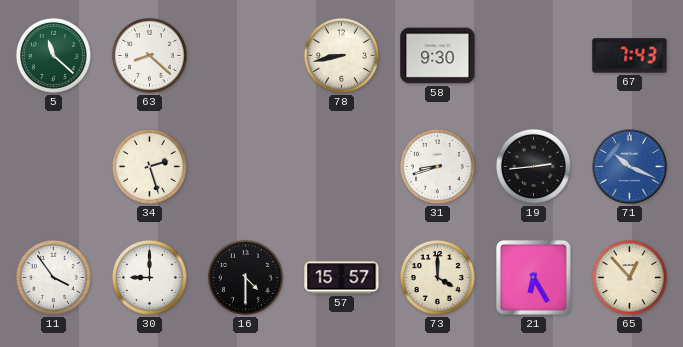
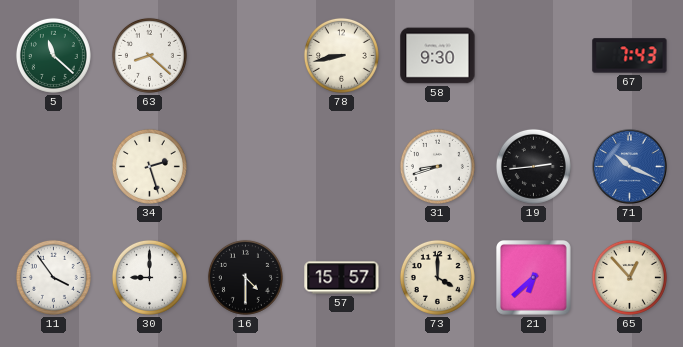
21: 6:25 -> 6:38
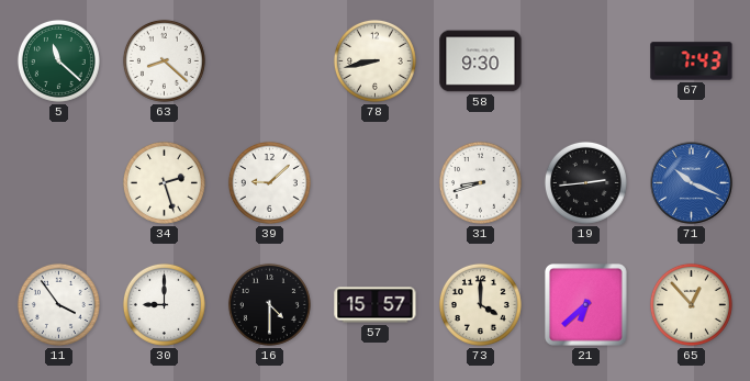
39: none -> 9:08
